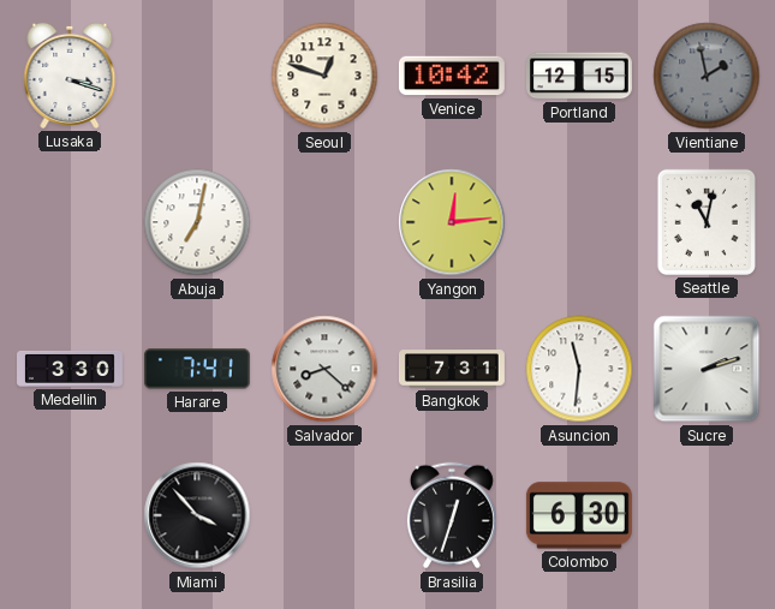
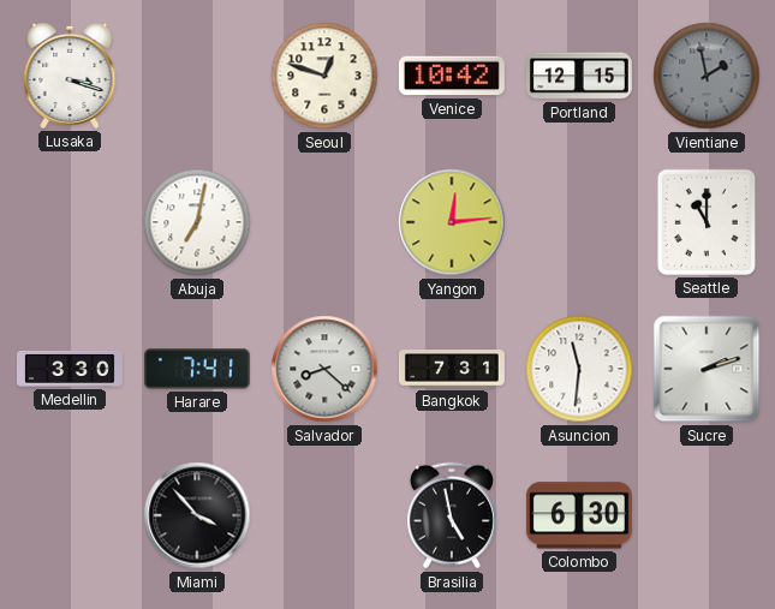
Seattle: 11:02 -> 11:00
Brasilia: 12:33 -> 4:58
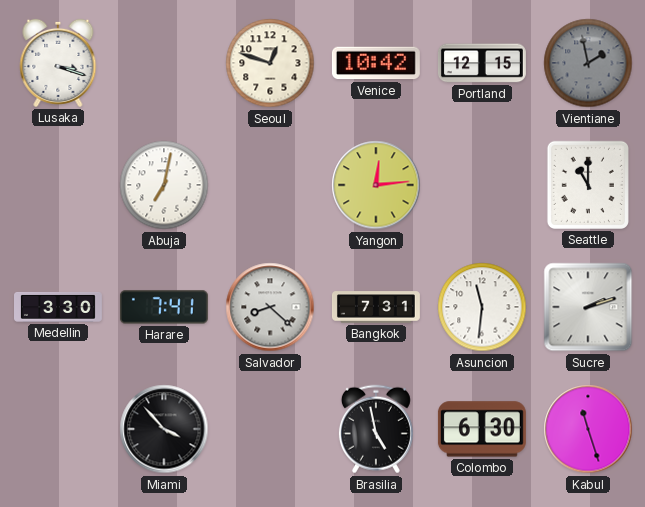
Kabul: none -> 11:27
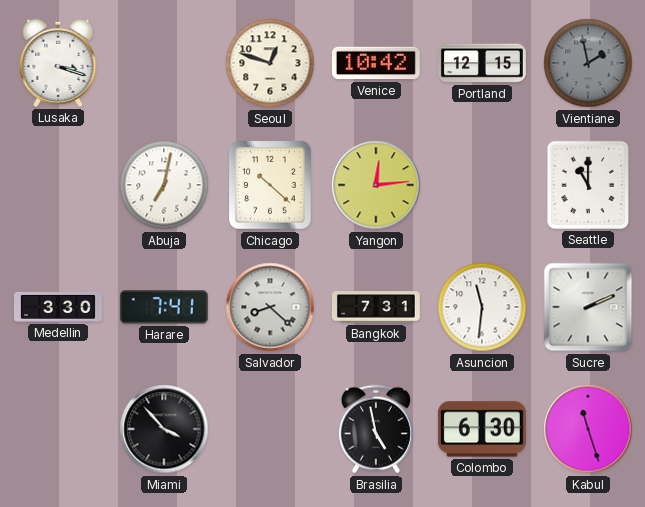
Chicago: none -> 10:22
Sucre: 2:12 -> 2:11
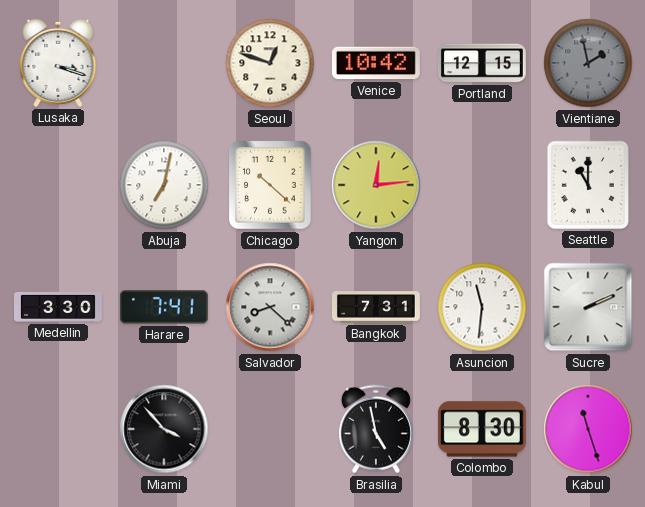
Colombo: 6:30 -> 8:30
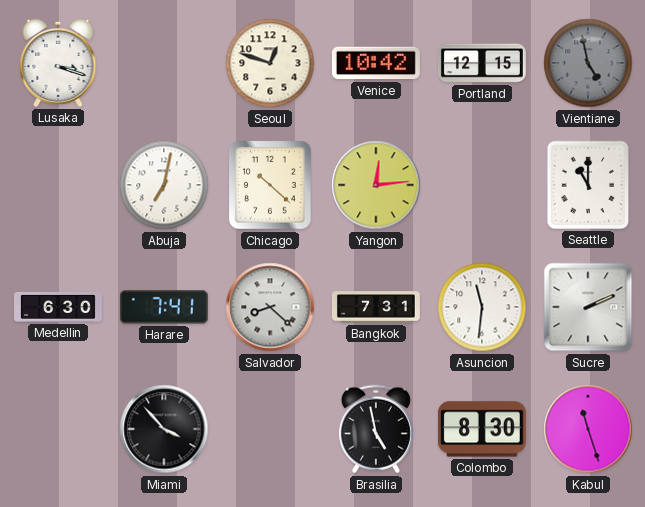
Vientiane: 1:58 -> 4:58
Medellin: 3:30 -> 6:30
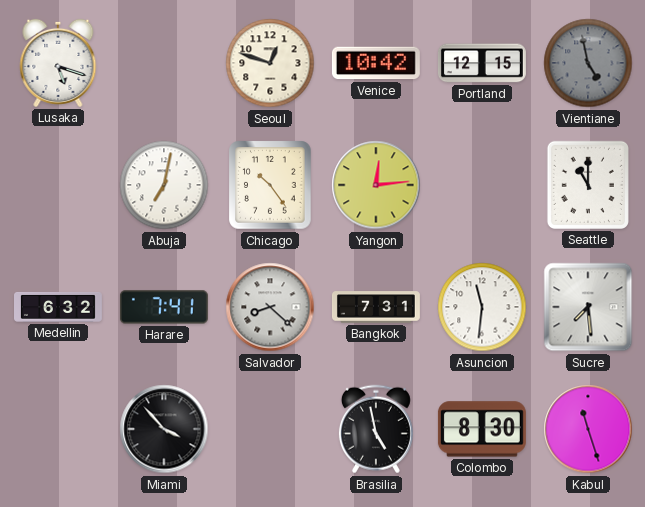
Lusaka: 3:18 -> 5:18
Chicago: 10:22 -> 10:24
Medellin: 6:30 -> 6:32
Sucre: 2:11 -> 7:29
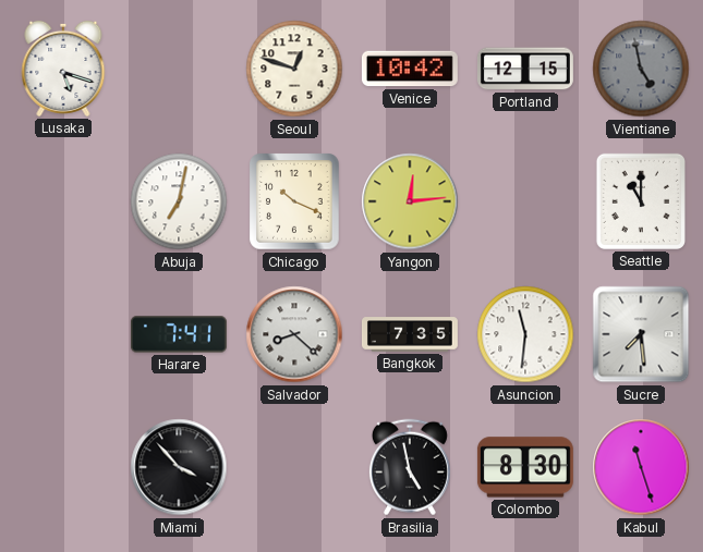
Chicago: 10:24 -> 10:19
Medellin: 6:32 -> none
Bangkok: 7:31 -> 7:35
